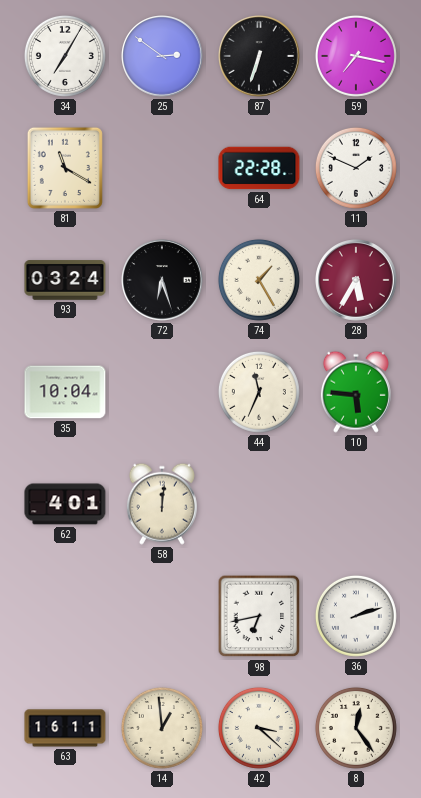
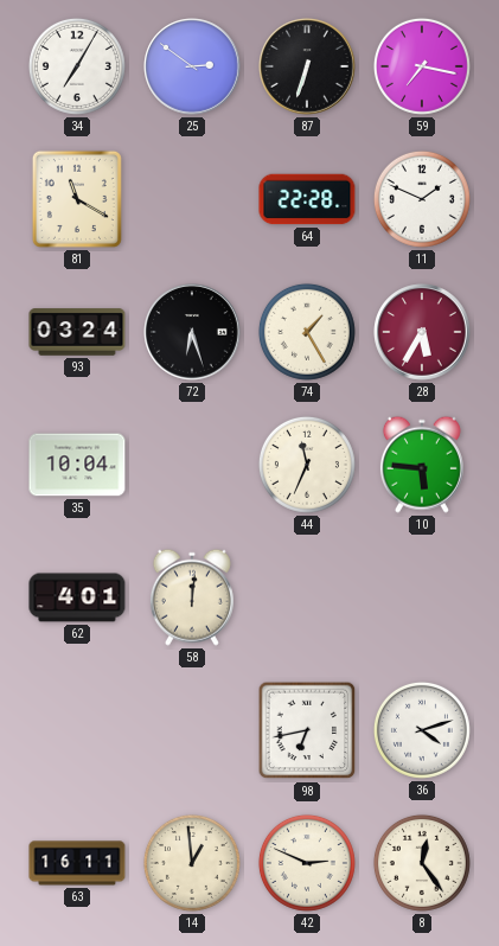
36: 2:12 -> 4:12
42: 3:22 -> 2:49
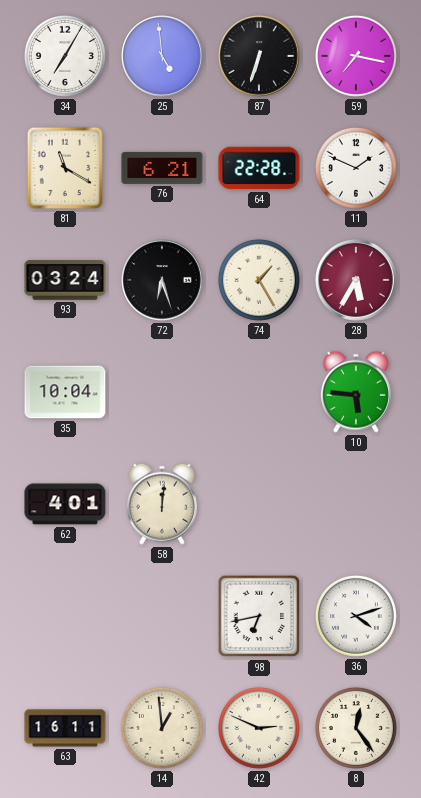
25: 2:51 -> 4:59
76: none -> 6:21
44: 11:34 -> none
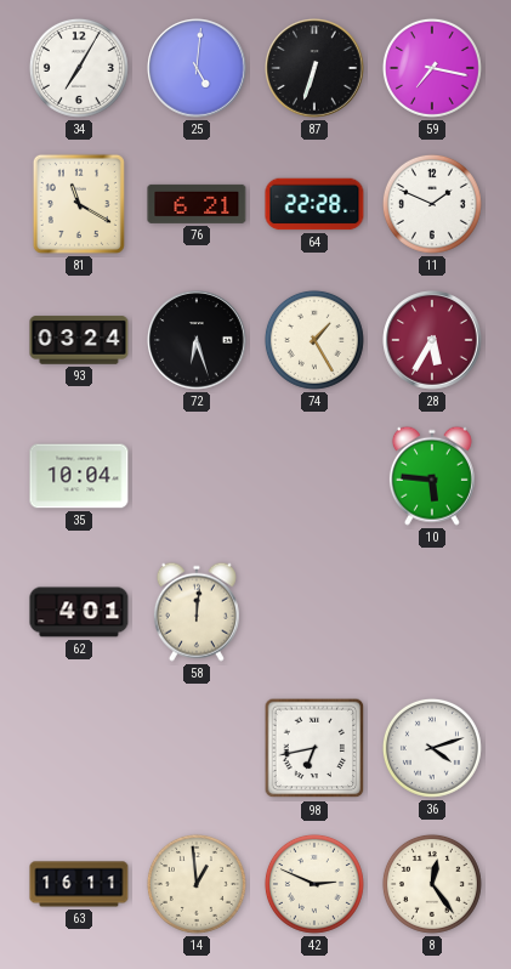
25: 4:59 -> 5:01
